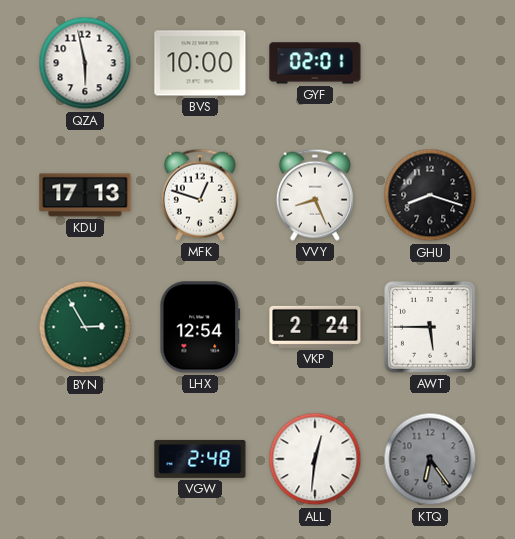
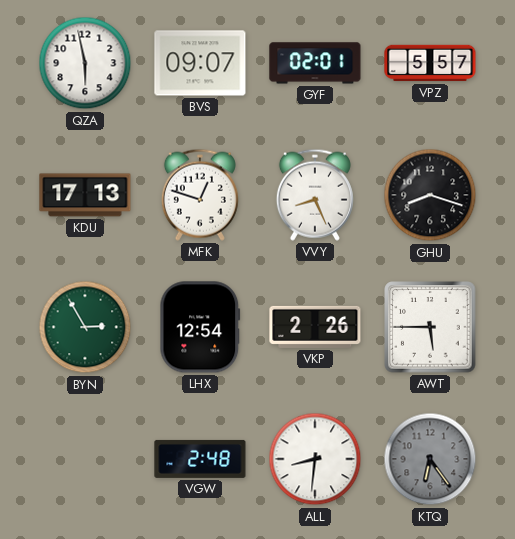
BVS: 10:00 -> 09:07
VPZ: none -> 5:57
VKP: 2:24 -> 2:26
ALL: 12:31 -> 8:31
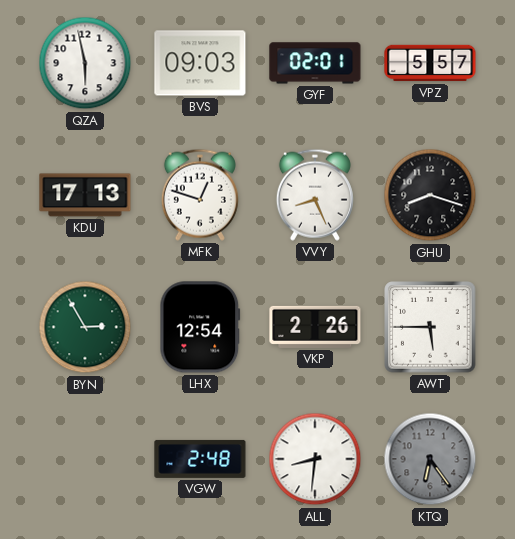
BVS: 09:07 -> 09:03
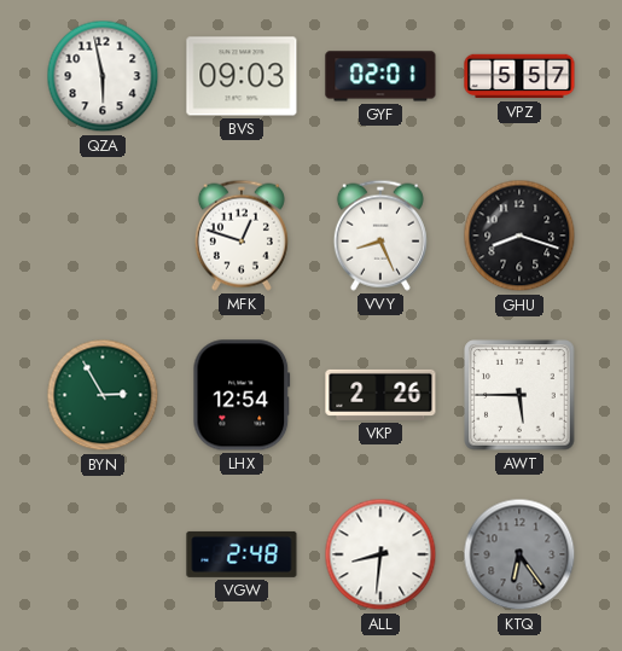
KDU: 17:13 -> none
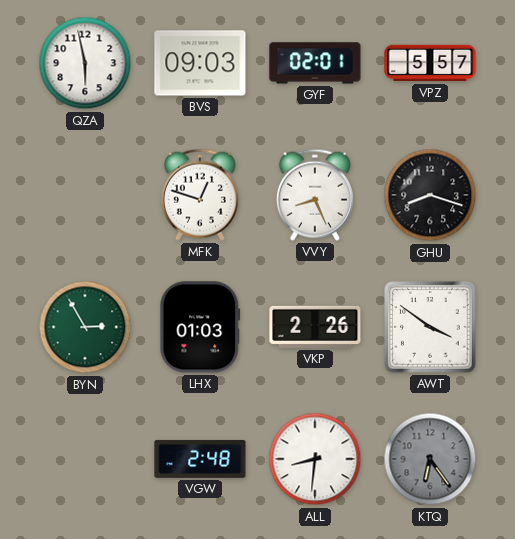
LHX: 12:54 -> 01:03
AWT: 5:45 -> 3:51
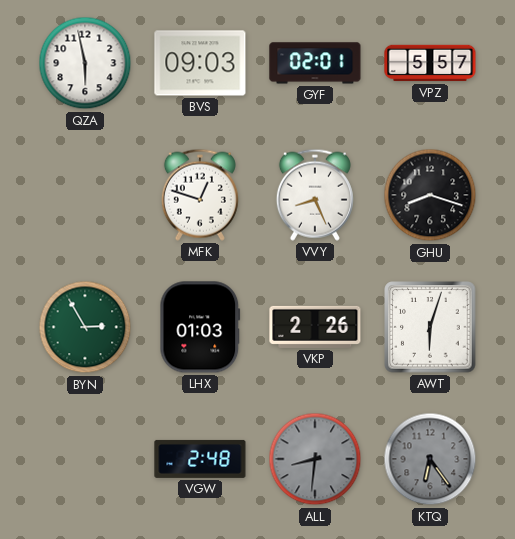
AWT: 3:51 -> 6:03
ALL dial: white -> grey
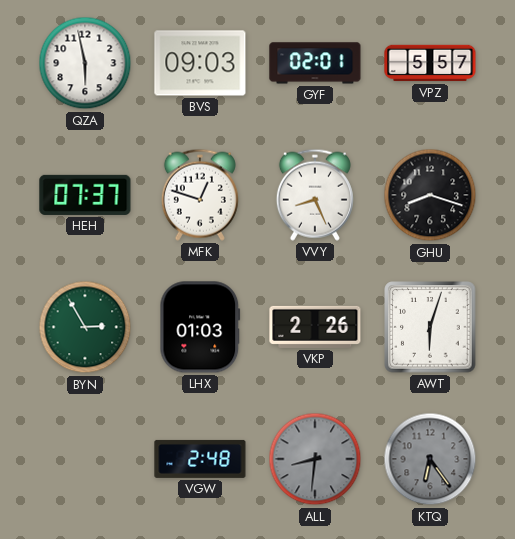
HEH: none -> 07:37
